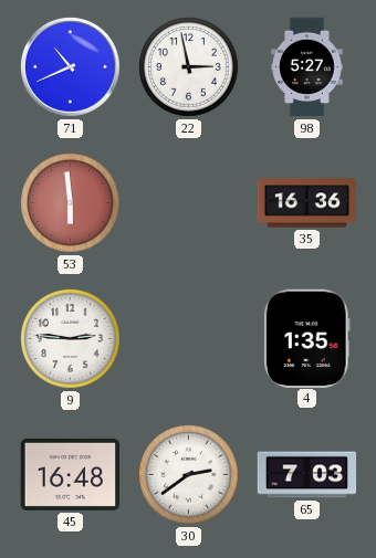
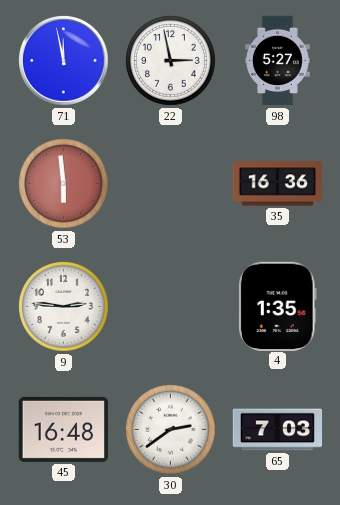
71: 10:41 -> 11:58
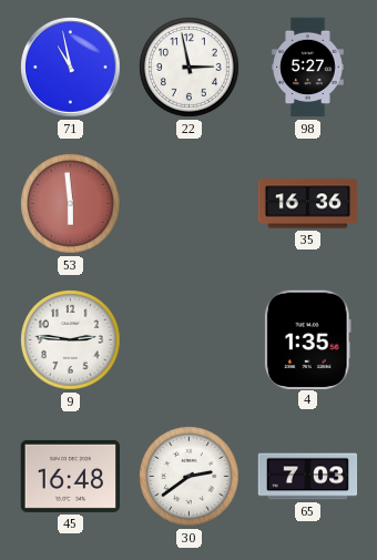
71: 11:58 -> 10:58
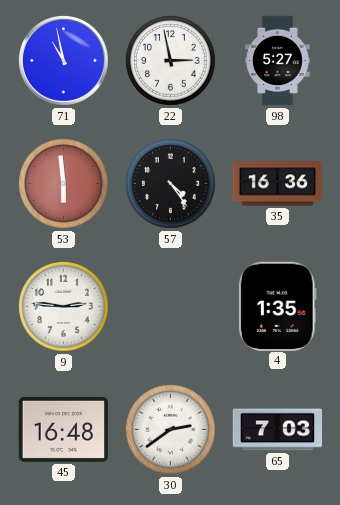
57: none -> 4:24
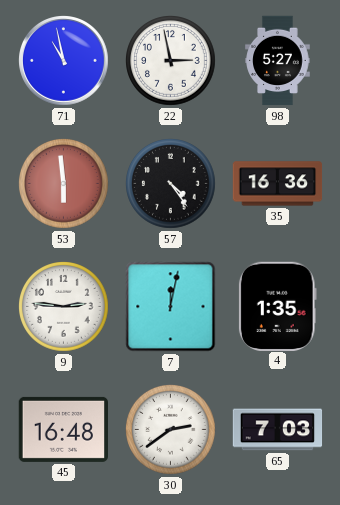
7: none -> 12:02
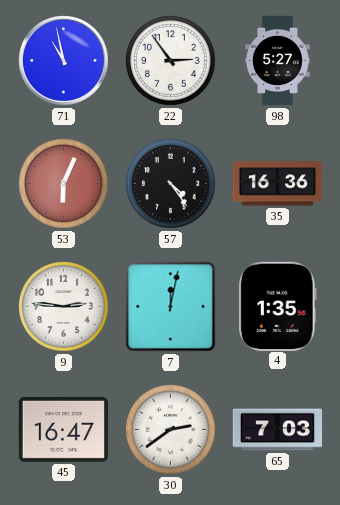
22: 2:58 -> 2:54
53: 5:59 -> 6:04
45: 16:48 -> 16:47
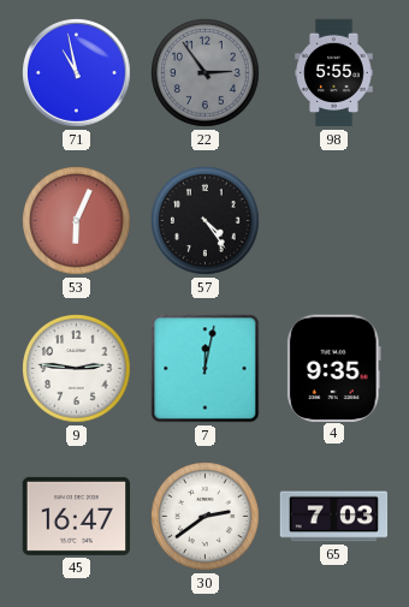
22 dial: white -> grey
98: 5:27 -> 5:55
35: 16:36 -> none
4: 1:35 -> 9:35
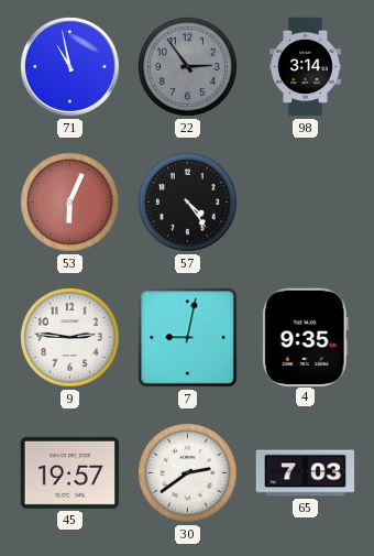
98: 5:55 -> 3:14
7: 12:02 -> 9:02
45: 16:47 -> 19:57
